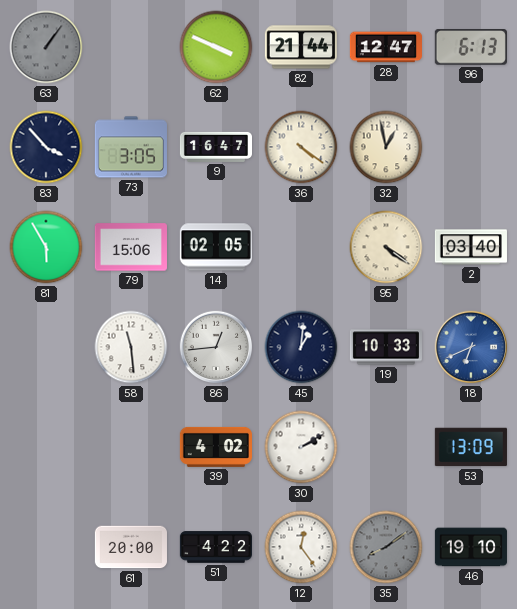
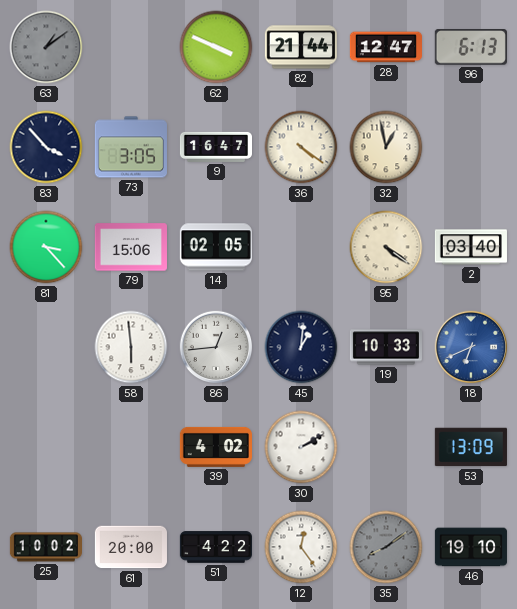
63: 1:06 -> 1:09
81: 5:55 -> 3:23
58: 11:29 -> 5:59
25: none -> 10:02
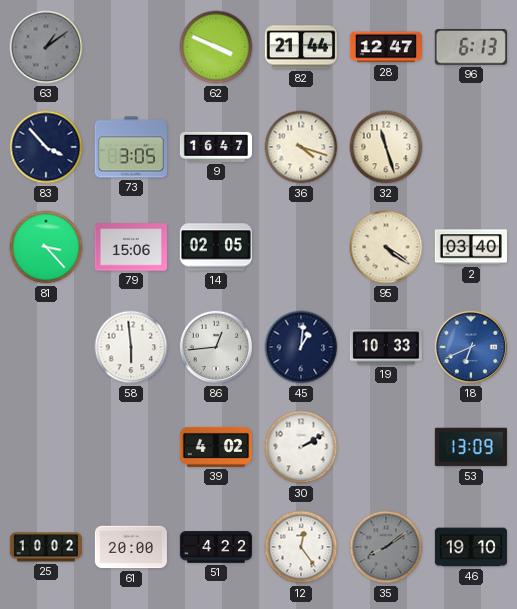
36: 4:21 -> 4:18
32: 12:58 -> 11:27
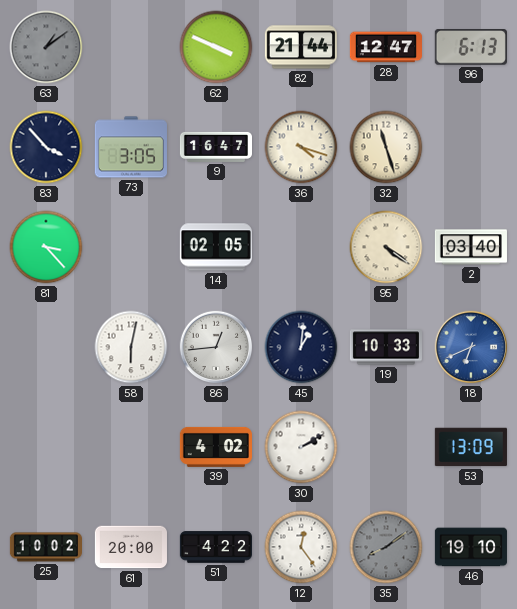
79: 15:06 -> none
58: 5:59 -> 6:02
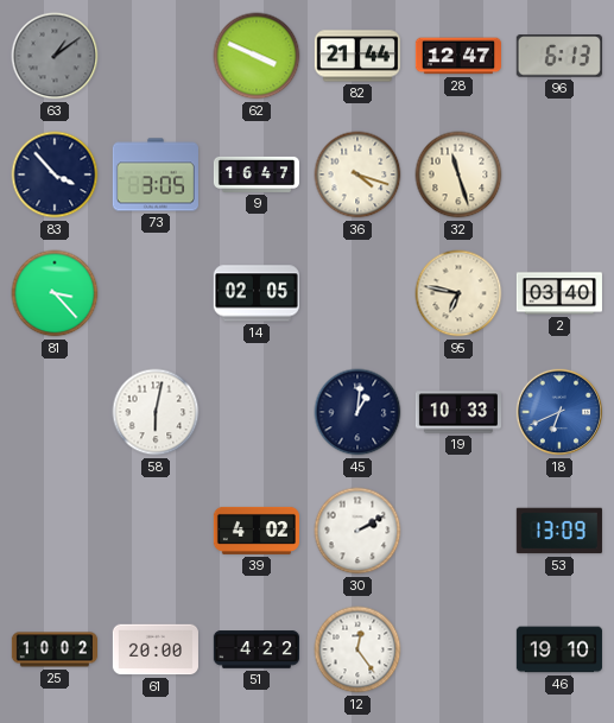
95: 4:21 -> 6:47
86: 12:44 -> none
35: 8:09 -> none
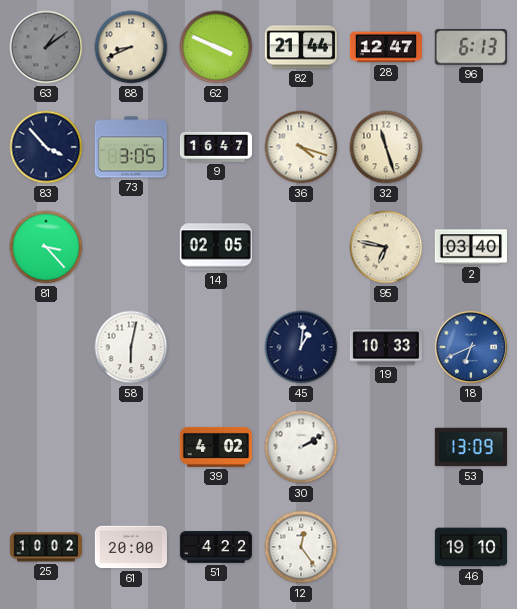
88: none -> 8:41
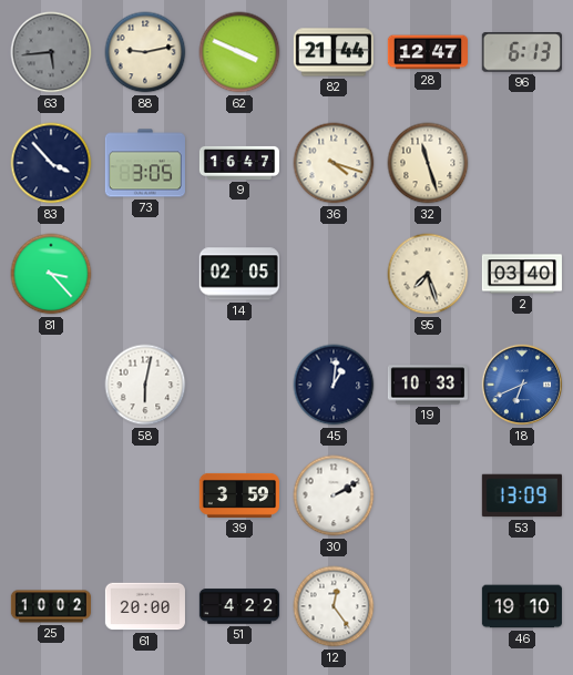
63: 1:09 -> 5:44
88: 8:41 -> 9:13
95: 6:47 -> 7:27
39: 4:02 -> 3:59
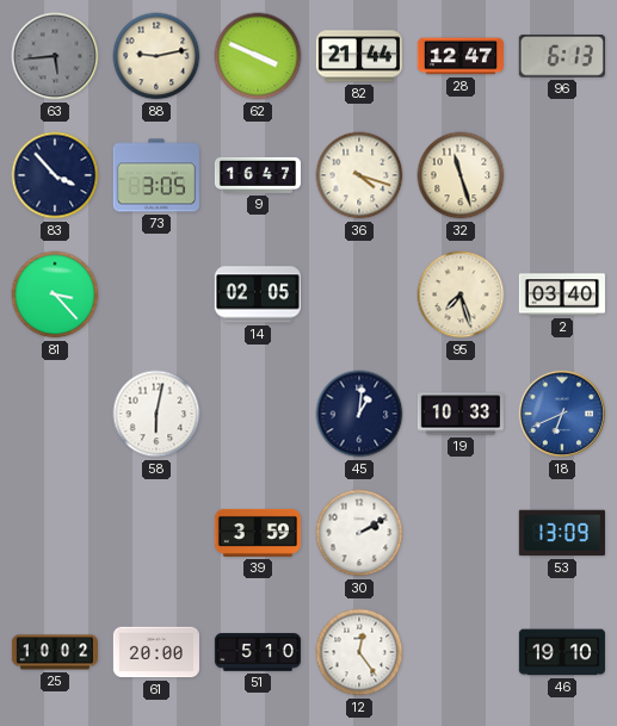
51: 4:22 -> 5:10
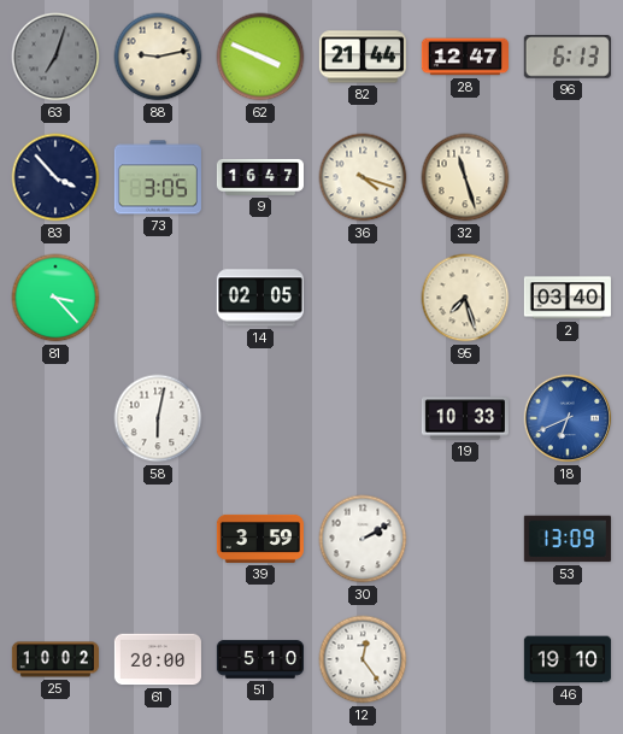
63: 5:44 -> 7:03
45: 1:01 -> none
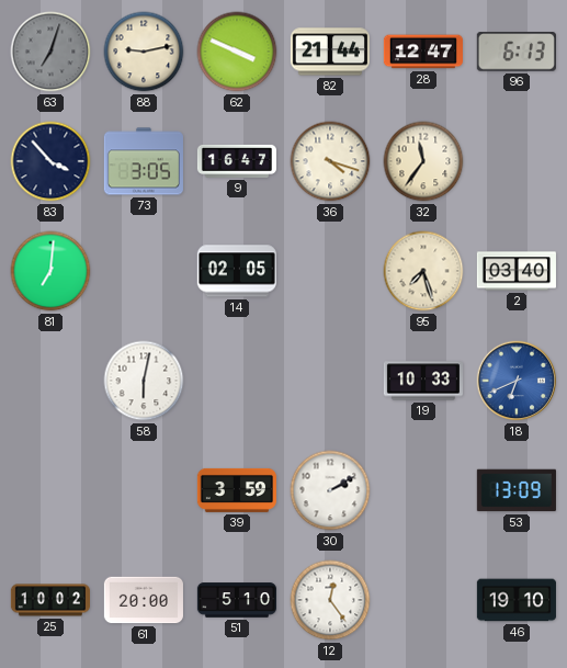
32: 11:27 -> 11:36
81: 3:23 -> 7:01
